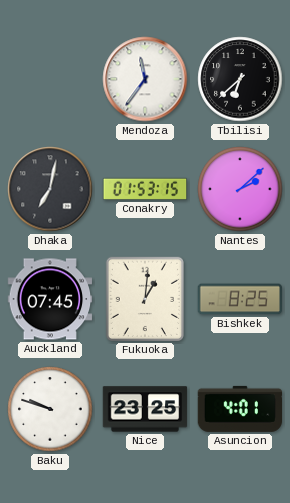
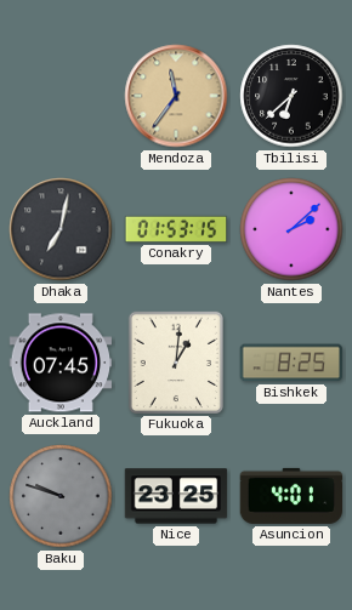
Mendoza dial: white -> champagne
Baku dial: white -> grey
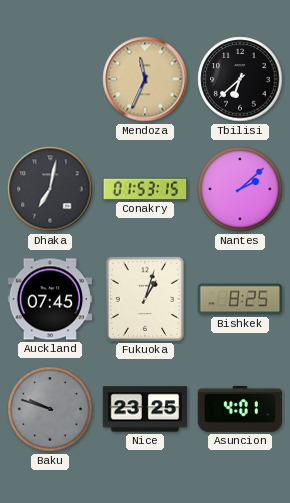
Mendoza: 11:36 -> 11:34
Fukuoka: 1:01 -> 1:03
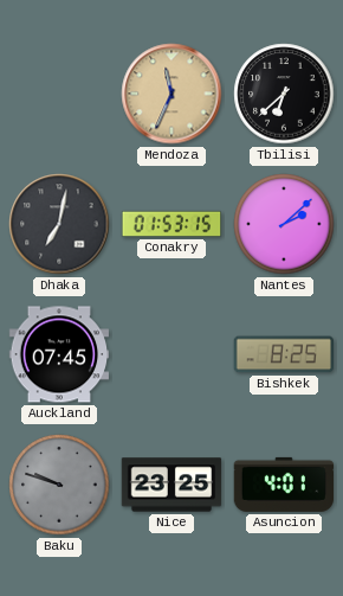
Fukuoka: 1:03 -> none
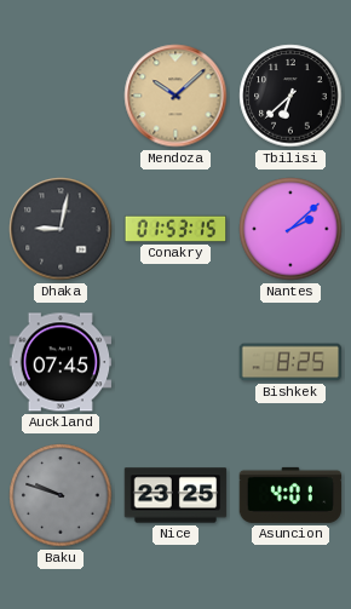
Mendoza: 11:34 -> 10:08
Dhaka: 7:02 -> 9:02
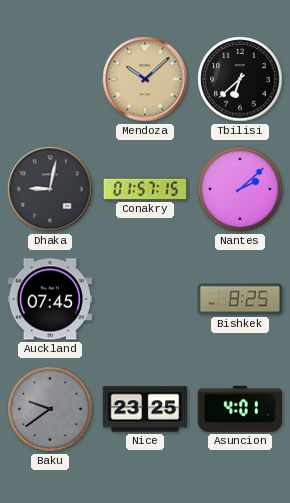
Conakry: 01:53 -> 01:57
Baku: 9:48 -> 9:39
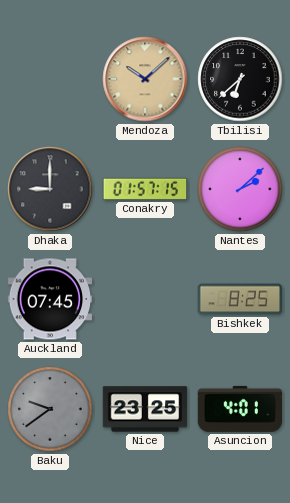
Dhaka: 9:02 -> 9:00
